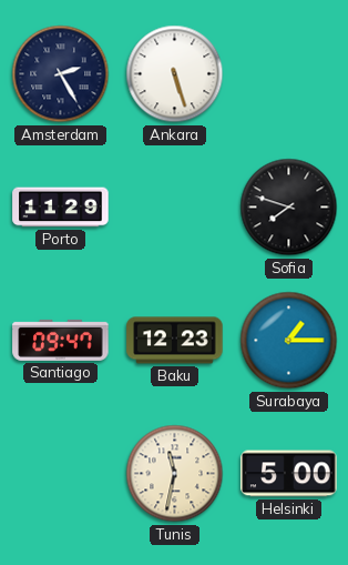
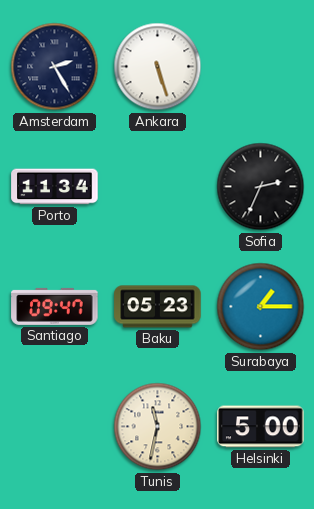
Porto: 11:29 -> 11:34
Sofia: 7:48 -> 2:34
Baku: 12:23 -> 05:23
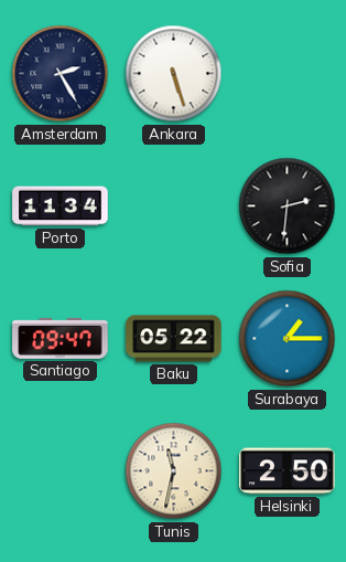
Sofia: 2:34 -> 2:31
Baku: 05:23 -> 05:22
Helsinki: 5:00 -> 2:50
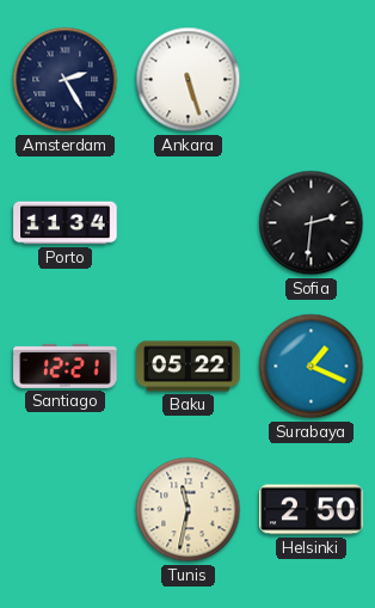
Santiago: 09:47 -> 12:21
Surabaya: 1:15 -> 1:19
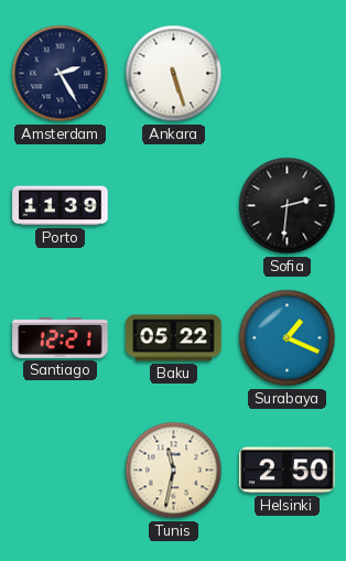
Porto: 11:34 -> 11:39
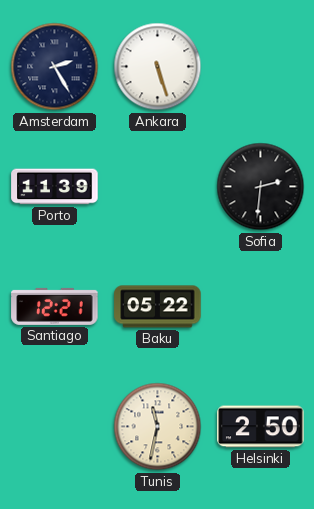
Surabaya: 1:19 -> none
